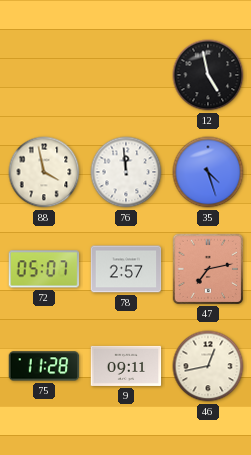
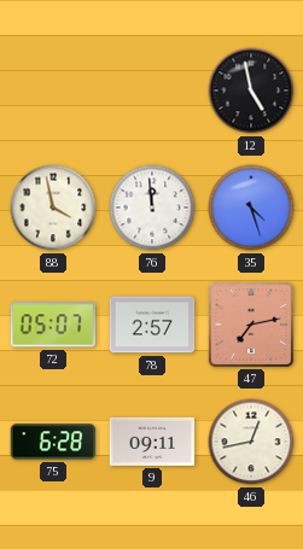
75: 11:28 -> 6:28
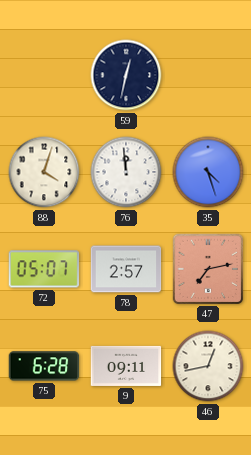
59: none -> 12:32
12: 4:58 -> none
88: 3:58 -> 4:03
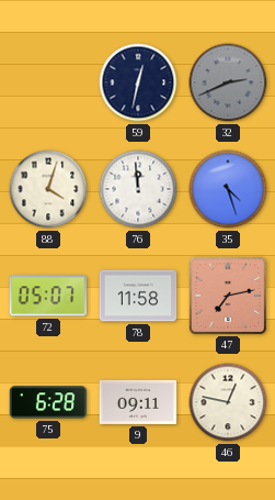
32: none -> 2:41
78: 2:57 -> 11:58
46: 12:43 -> 12:47
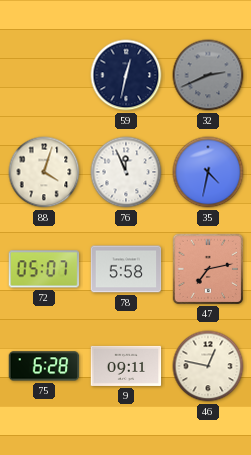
76: 11:59 -> 11:56
35: 4:27 -> 4:32
78: 11:58 -> 5:58
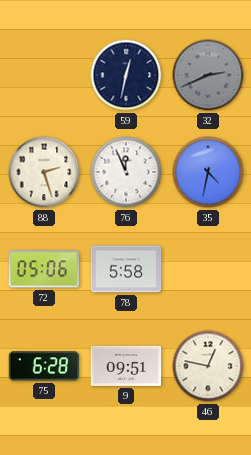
88: 4:03 -> 2:27
72: 05:07 -> 05:06
47: 7:13 -> none
9: 09:11 -> 09:51
